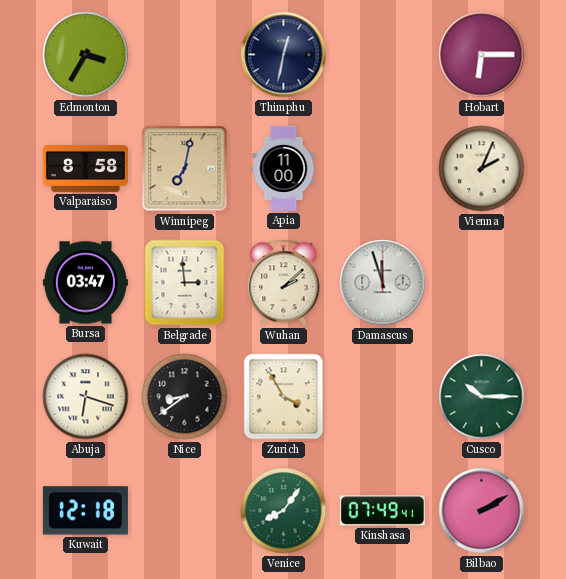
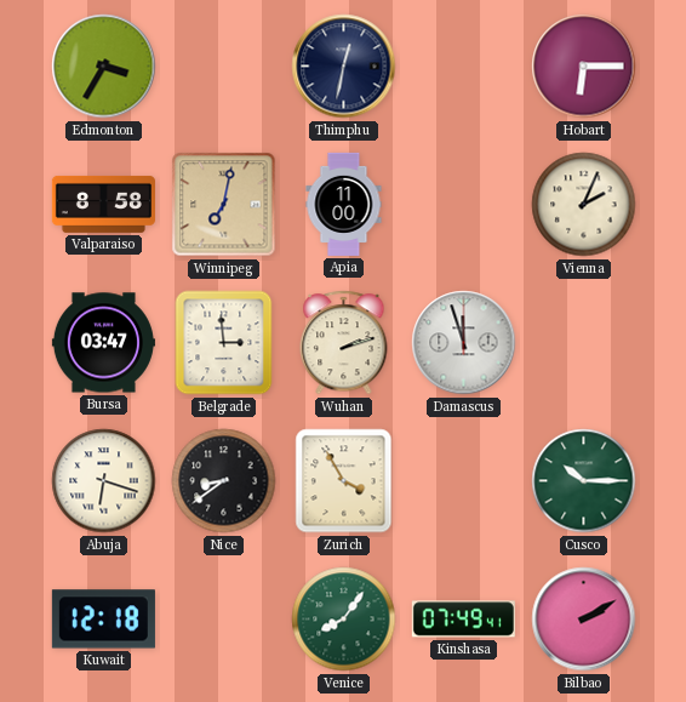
Wuhan: 2:08 -> 2:12
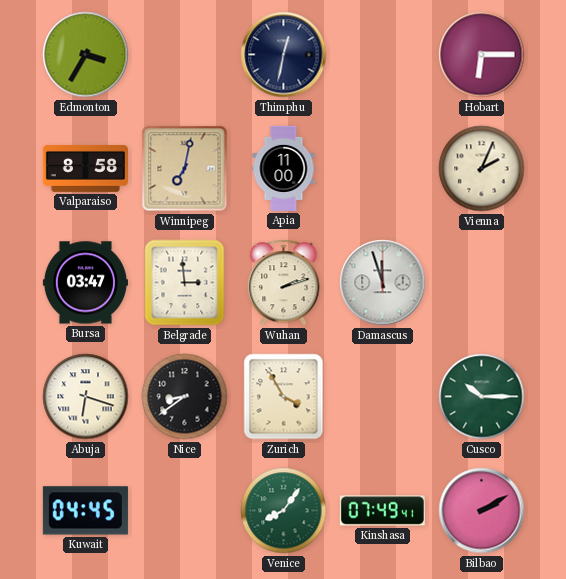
Kuwait: 12:18 -> 04:45
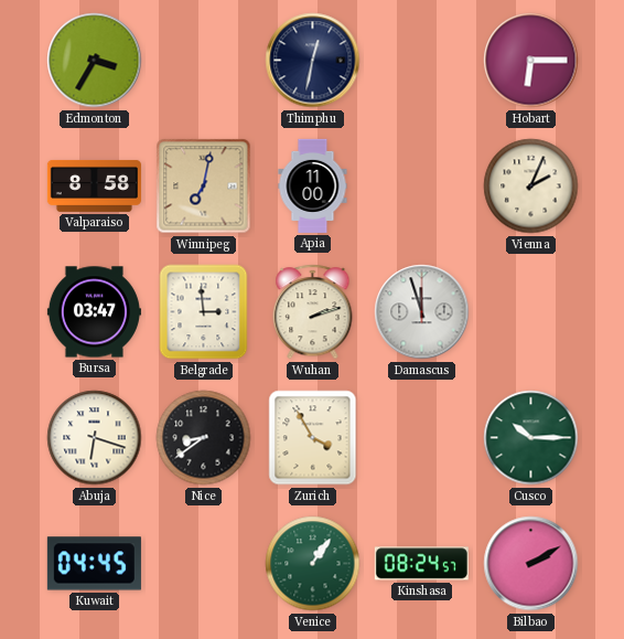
Venice: 8:06 -> 1:06
Kinshasa: 07:49 -> 08:24
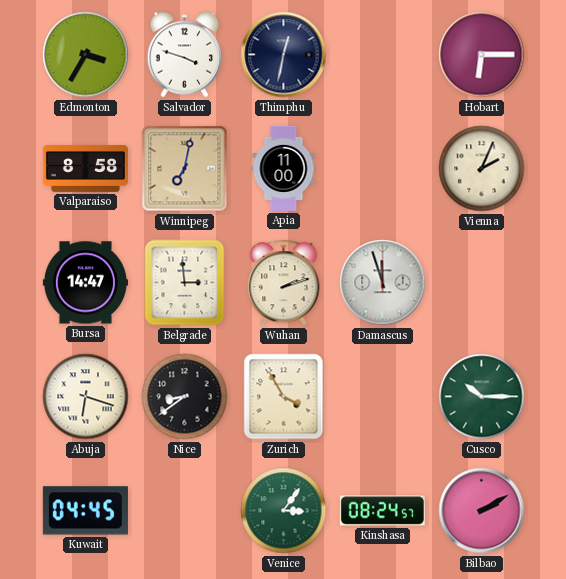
Salvador: none -> 3:48
Bursa: 03:47 -> 14:47
Venice: 1:06 -> 3:06
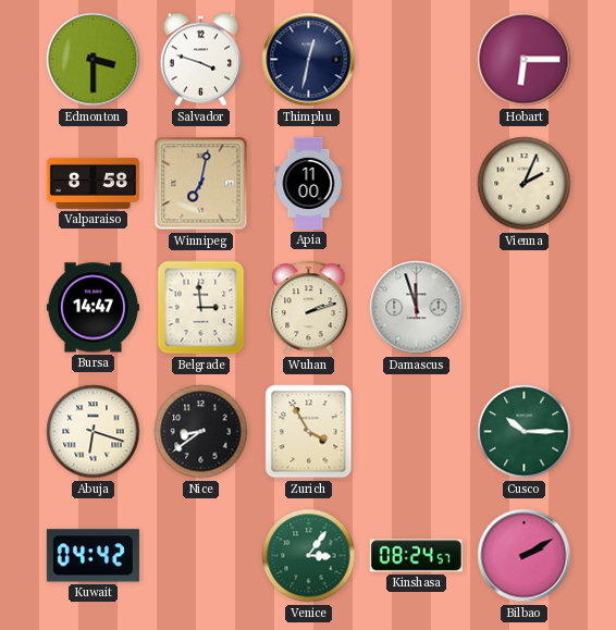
Edmonton: 3:35 -> 3:30
Kuwait: 04:45 -> 04:42
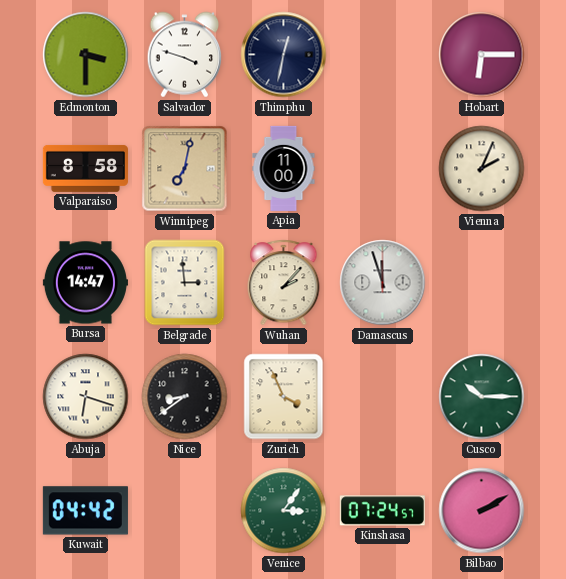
Wuhan: 2:12 -> 2:07
Zurich: 3:55 -> 3:56
Kinshasa: 08:24 -> 07:24
